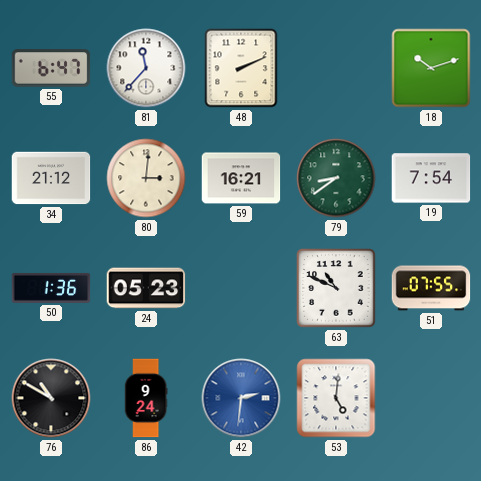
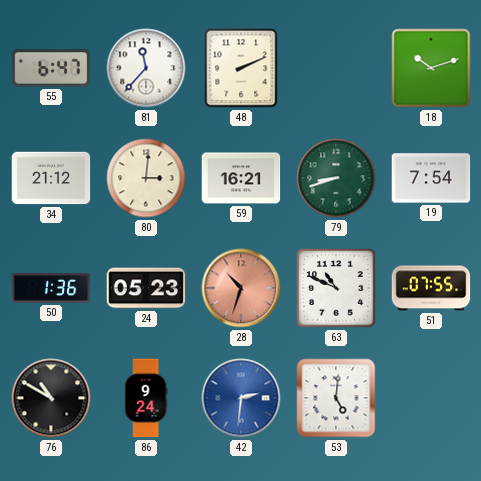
79: 8:39 -> 8:42
28: none -> 10:33
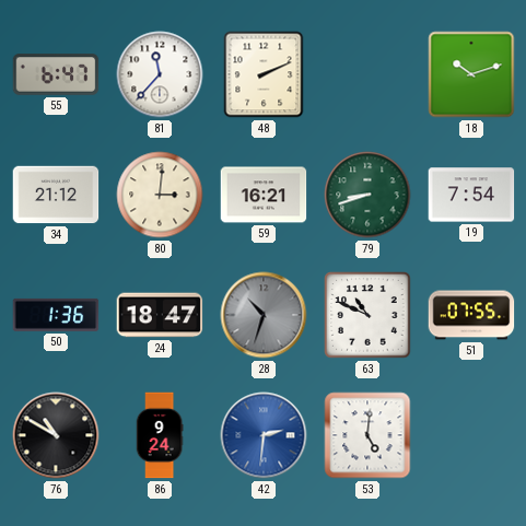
24: 05:23 -> 18:47
28 dial: salmon -> grey
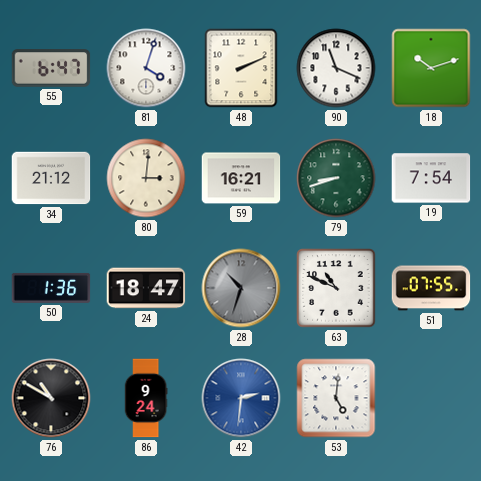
81: 11:37 -> 4:03
90: none -> 11:19
